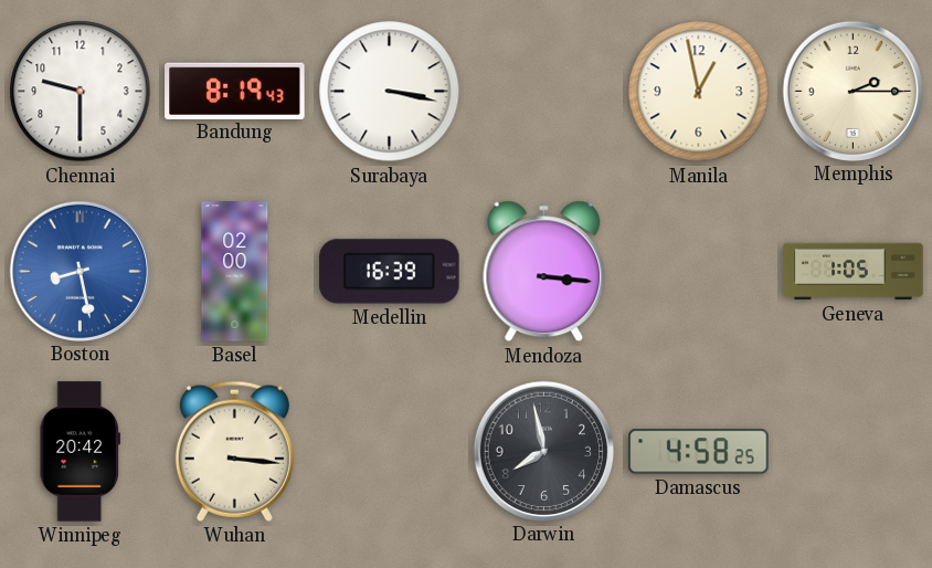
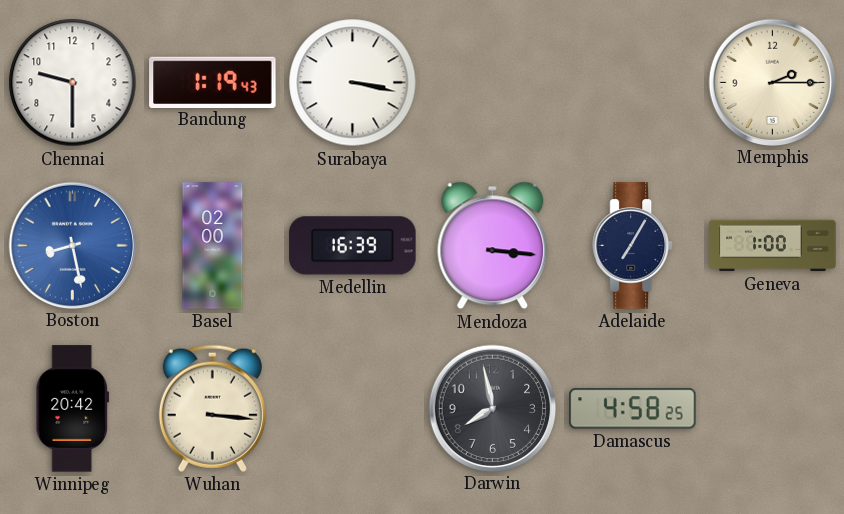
Bandung: 8:19 -> 1:19
Manila: 12:58 -> none
Adelaide: none -> 7:05
Geneva: 1:05 -> 1:00
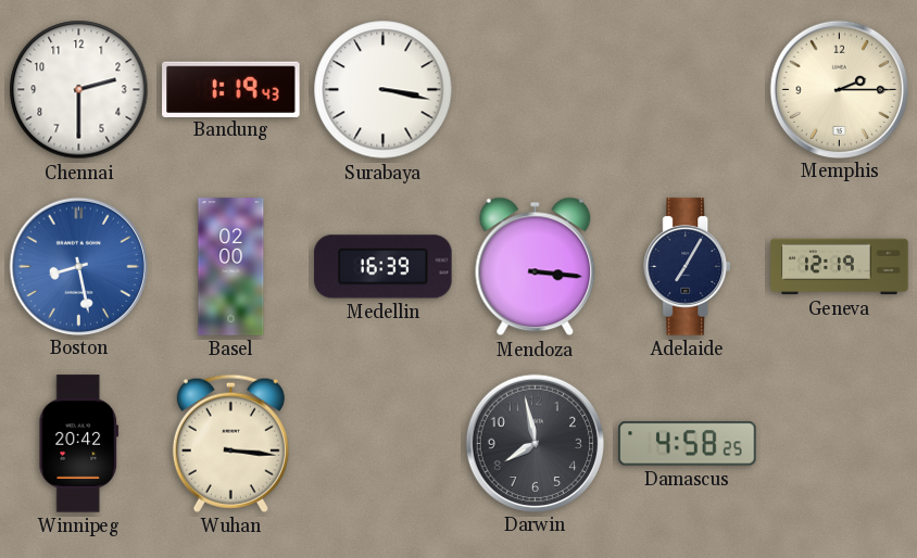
Chennai: 9:30 -> 2:30
Geneva: 1:00 -> 12:19
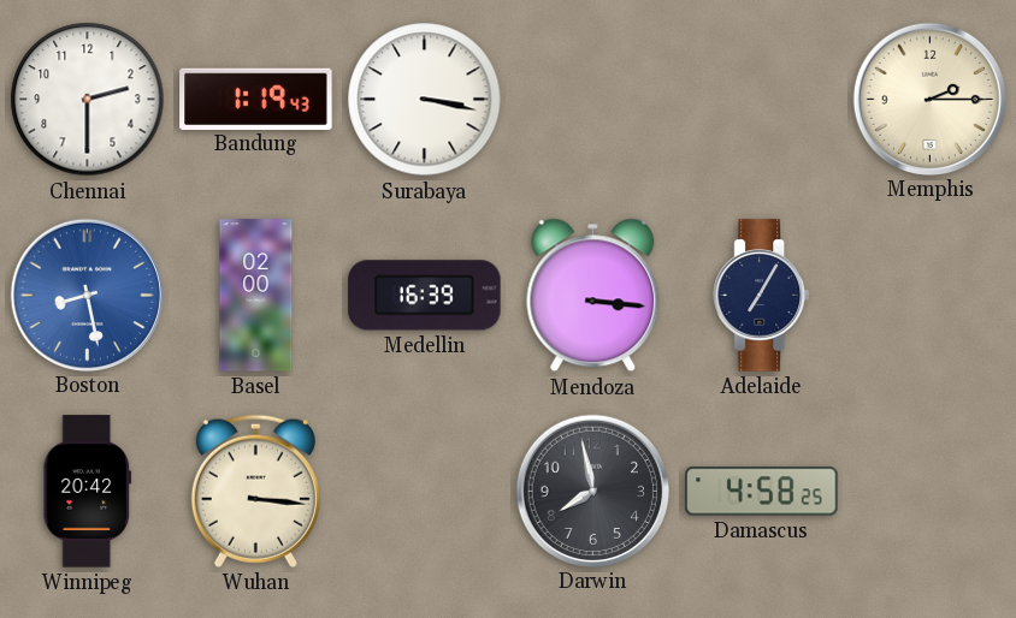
Geneva: 12:19 -> none
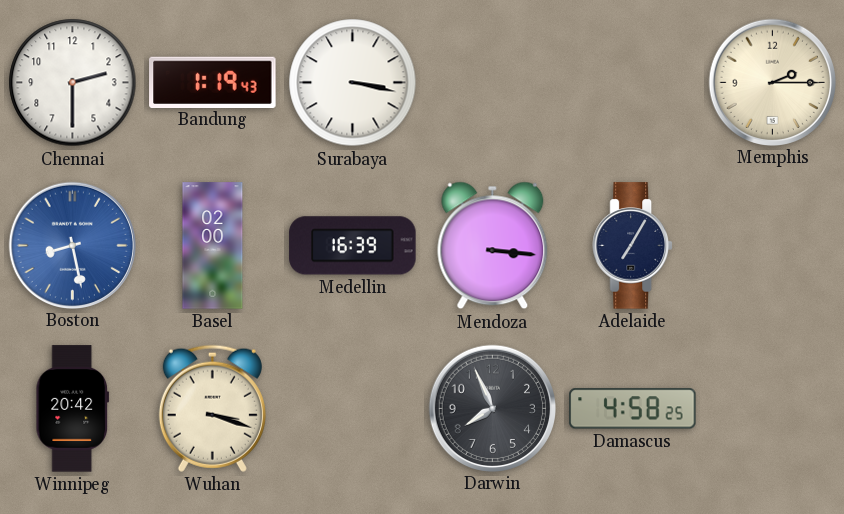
Wuhan: 3:16 -> 3:18
Darwin: 7:58 -> 7:56
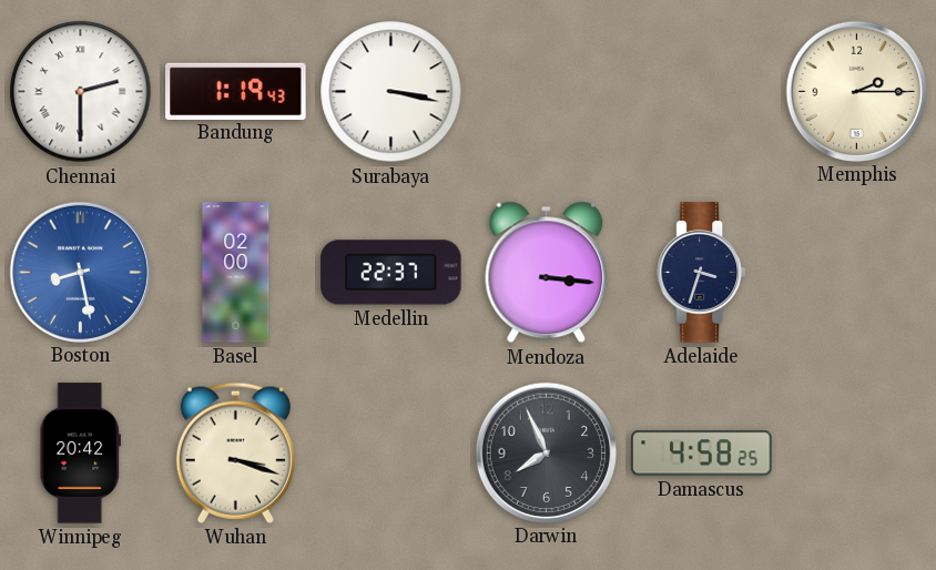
Chennai numerals: Arabic -> Roman
Medellin: 16:39 -> 22:37
Adelaide: 7:05 -> 3:33
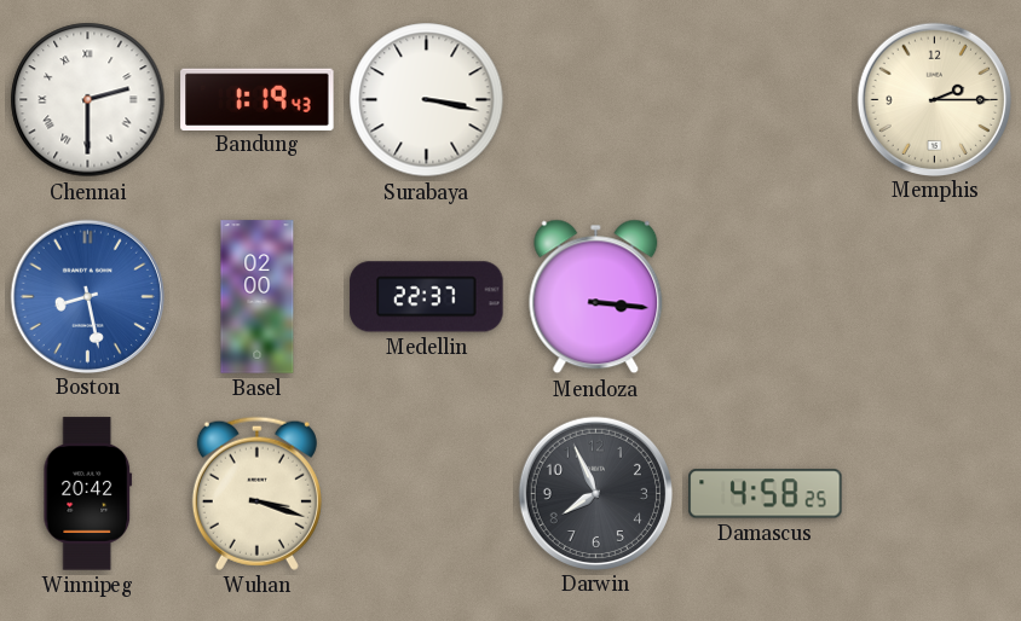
Adelaide: 3:33 -> none
